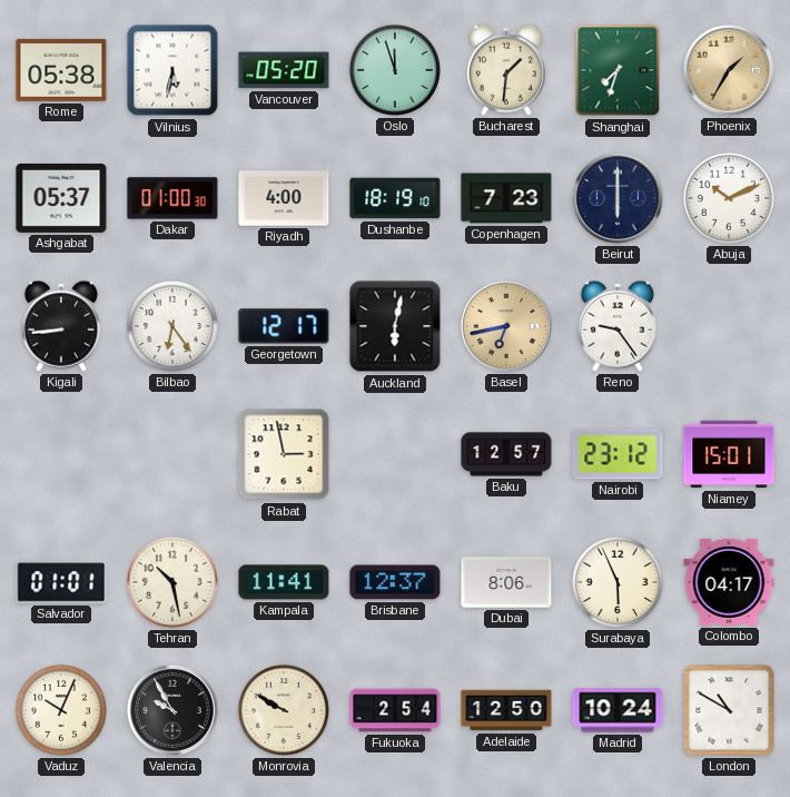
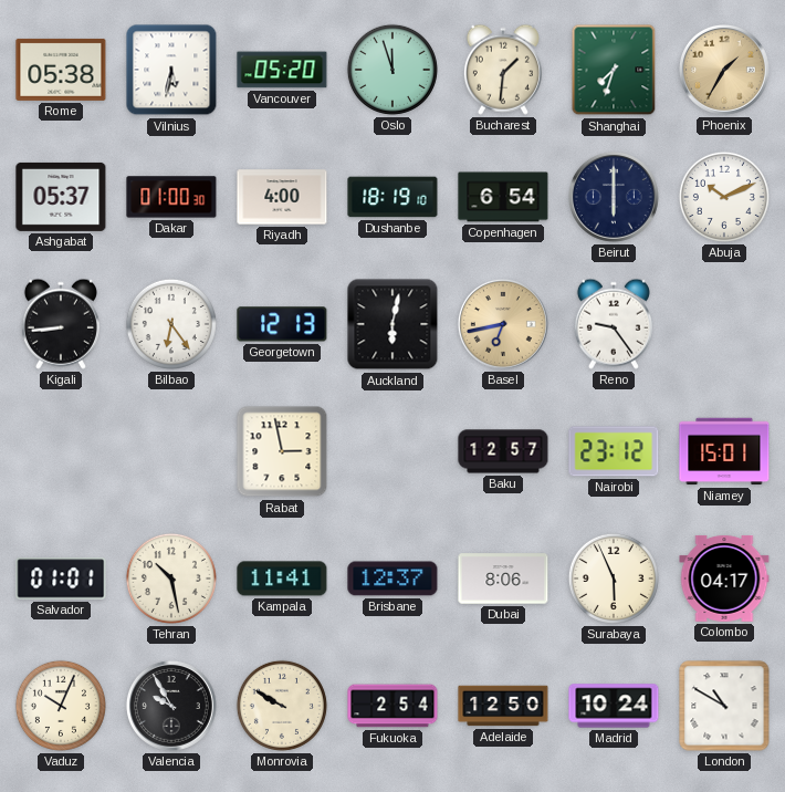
Copenhagen: 7:23 -> 6:54
Georgetown: 12:17 -> 12:13
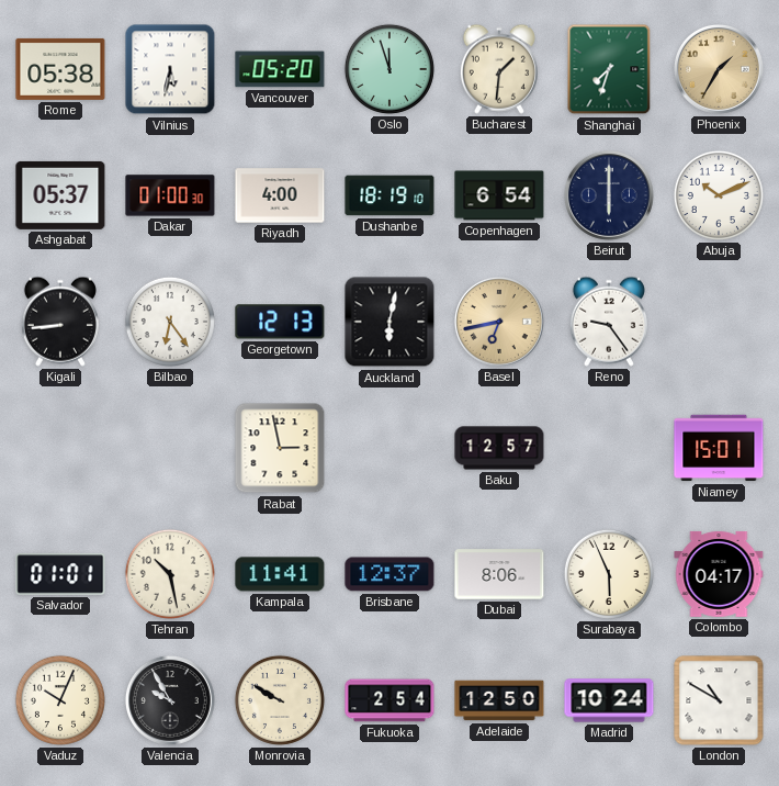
Nairobi: 23:12 -> none
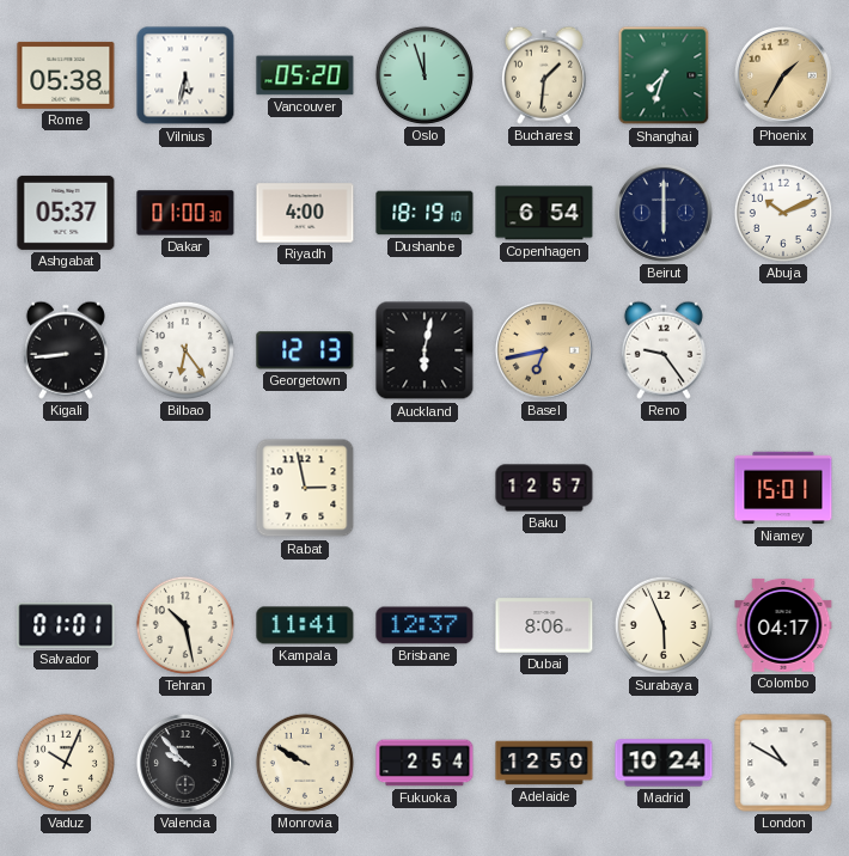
Valencia: 9:55 -> 9:53
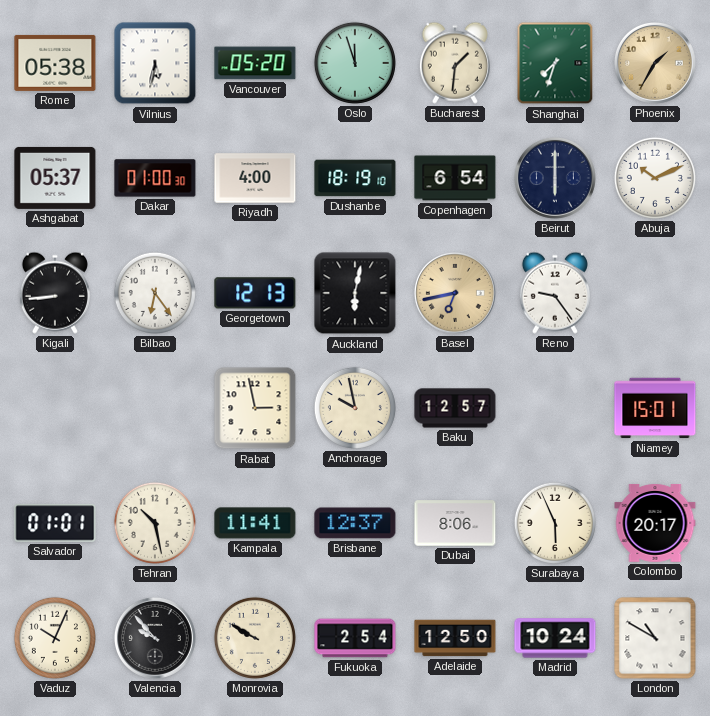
Anchorage: none -> 9:58
Colombo: 04:17 -> 20:17
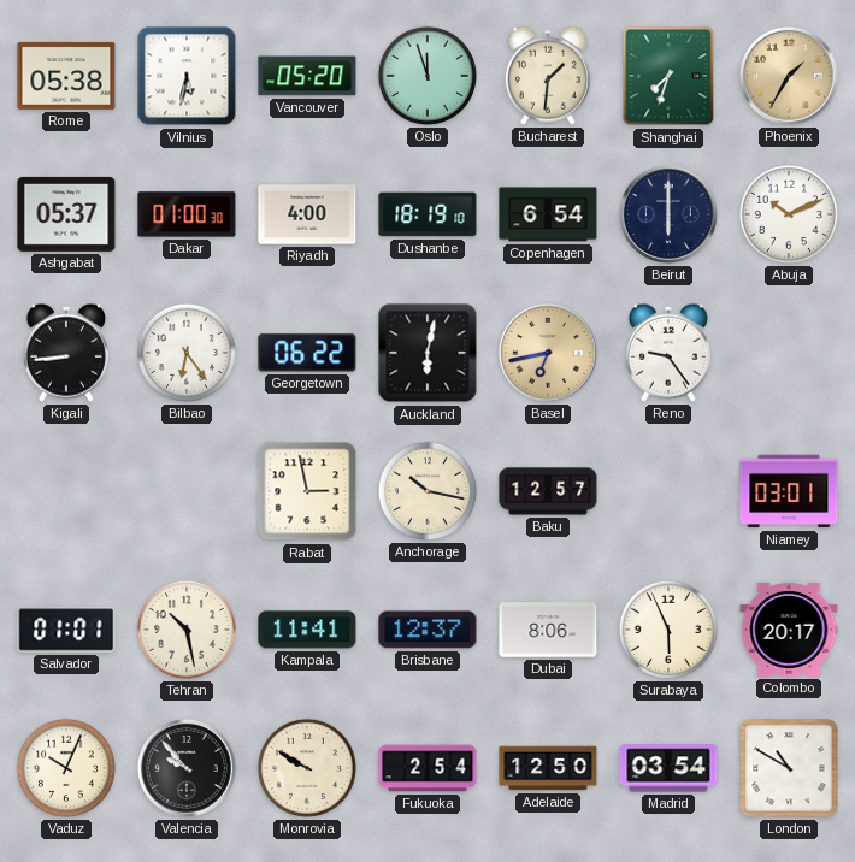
Georgetown: 12:13 -> 06:22
Anchorage: 9:58 -> 10:17
Niamey: 15:01 -> 03:01
Madrid: 10:24 -> 03:54
